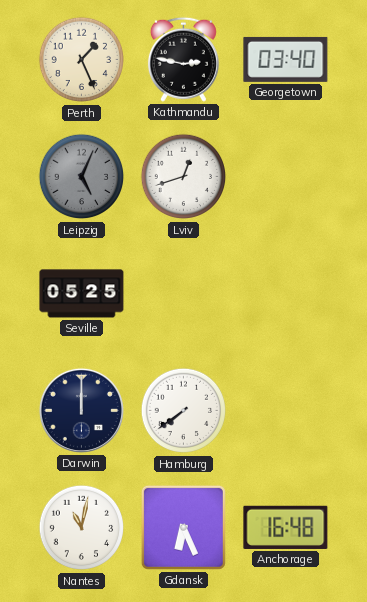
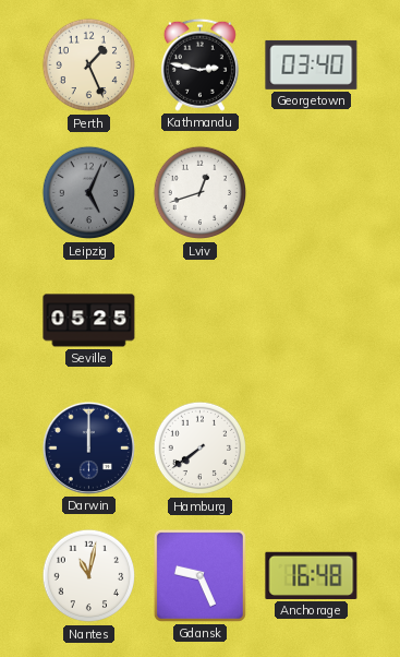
Gdansk: 6:26 -> 9:26
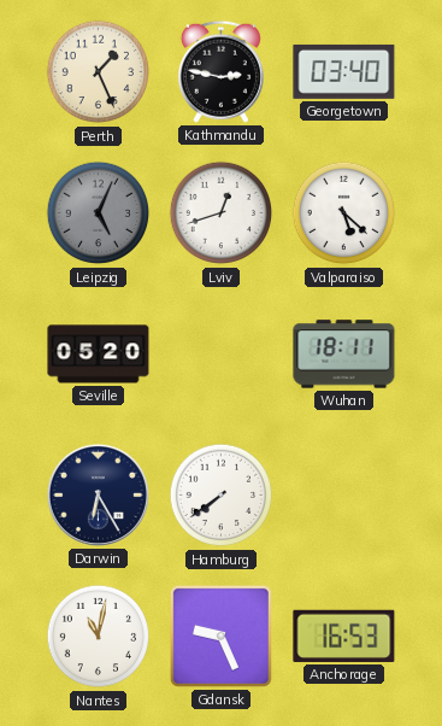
Valparaiso: none -> 5:22
Seville: 05:25 -> 05:20
Wuhan: none -> 18:11
Darwin: 12:00 -> 6:25
Anchorage: 16:48 -> 16:53
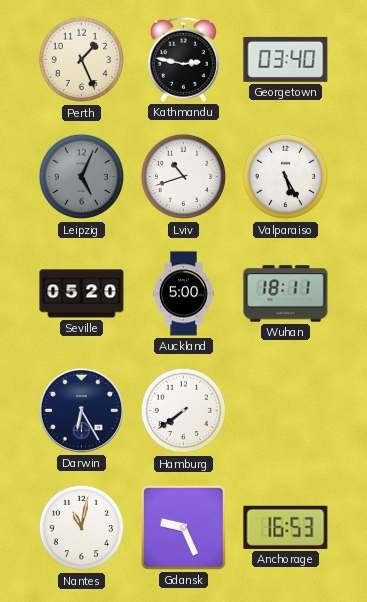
Lviv: 12:42 -> 10:42
Valparaiso: 5:22 -> 5:25
Auckland: none -> 5:00
